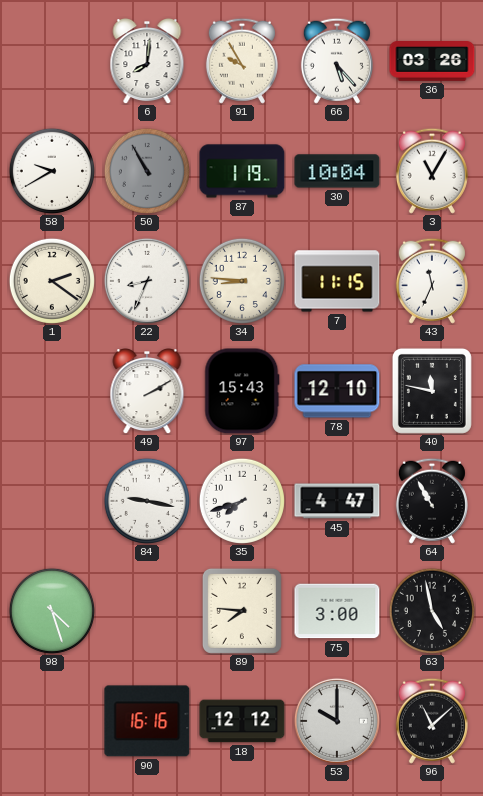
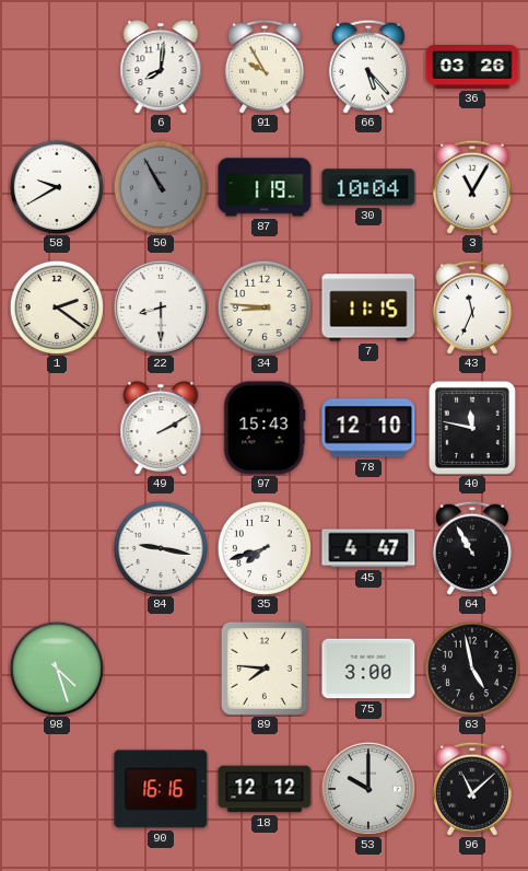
22: 8:34 -> 8:30
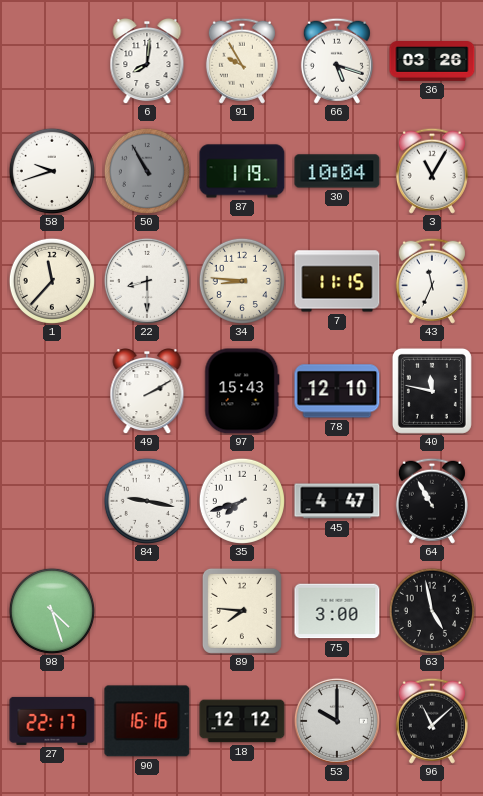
66: 5:23 -> 5:18
58: 9:40 -> 9:42
1: 2:21 -> 11:37
27: none -> 22:17
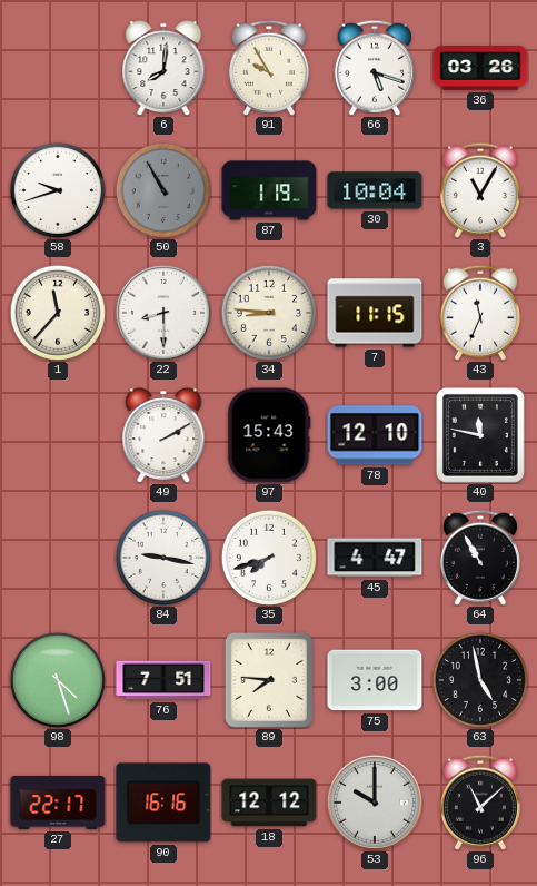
76: none -> 7:51
